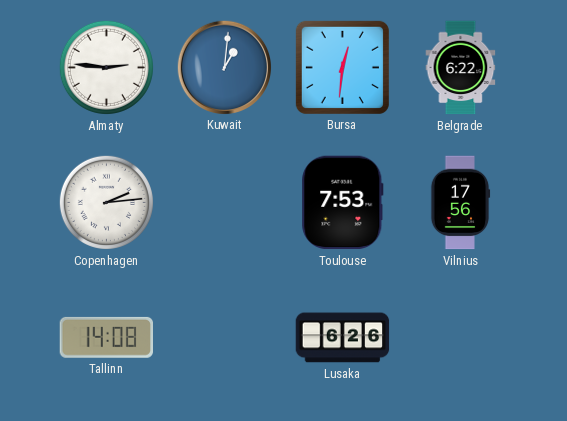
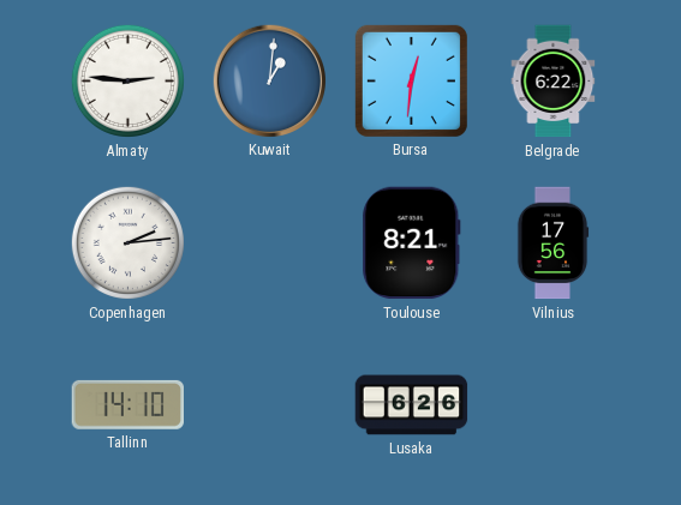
Toulouse: 7:53 -> 8:21
Tallinn: 14:08 -> 14:10
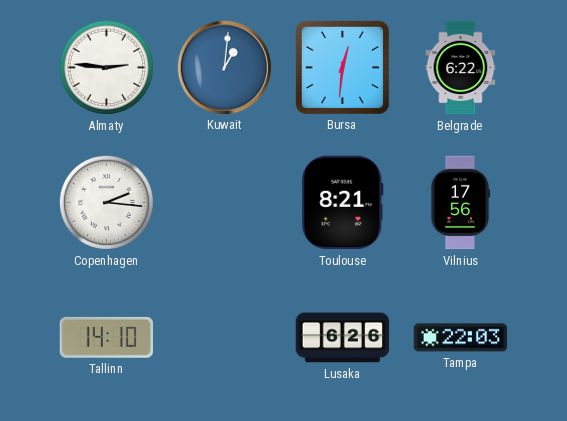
Copenhagen: 2:14 -> 2:16
Tampa: none -> 22:03
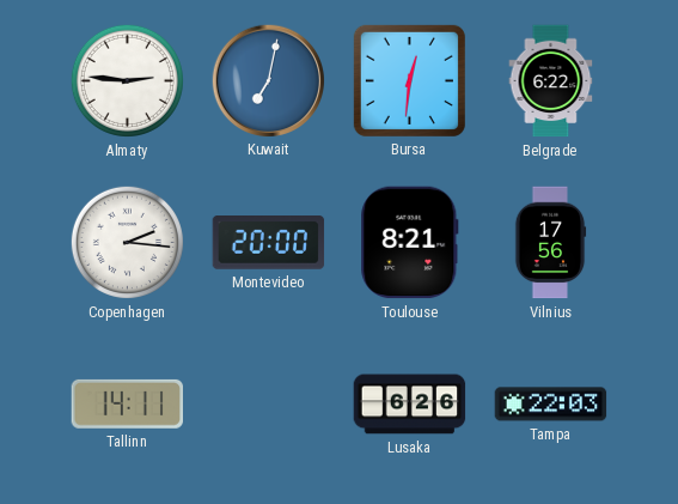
Kuwait: 1:01 -> 7:02
Montevideo: none -> 20:00
Tallinn: 14:10 -> 14:11
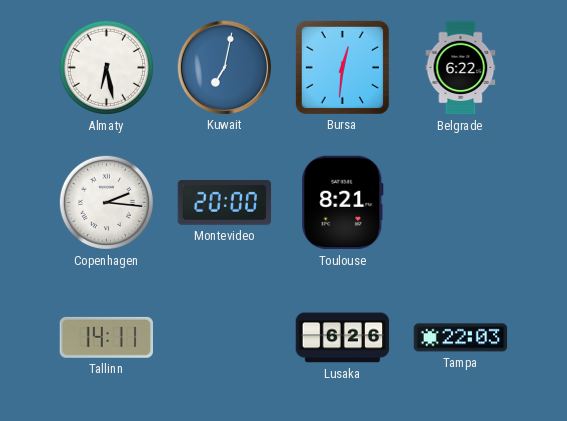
Almaty: 2:46 -> 6:28
Vilnius: 17:56 -> none
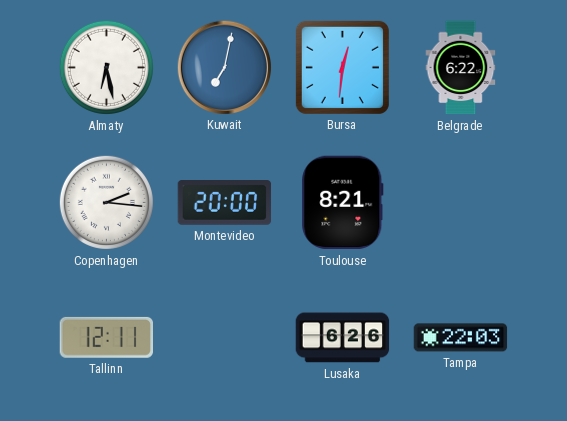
Tallinn: 14:11 -> 12:11
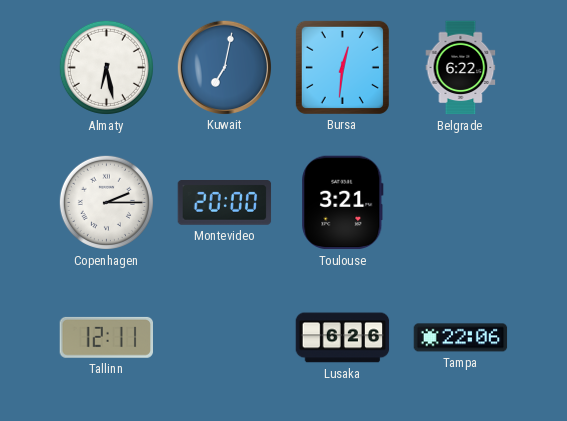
Copenhagen: 2:16 -> 2:15
Toulouse: 8:21 -> 3:21
Tampa: 22:03 -> 22:06
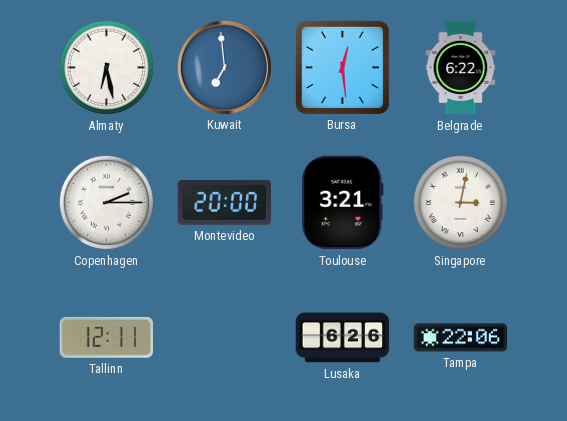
Kuwait: 7:02 -> 6:59
Bursa: 12:31 -> 12:29
Singapore: none -> 3:02
